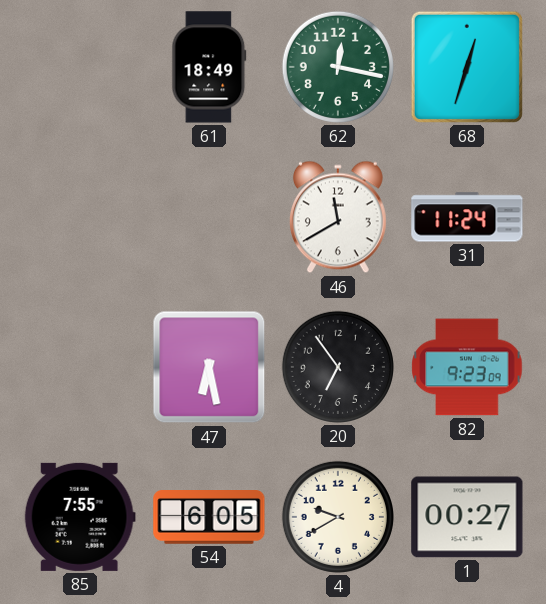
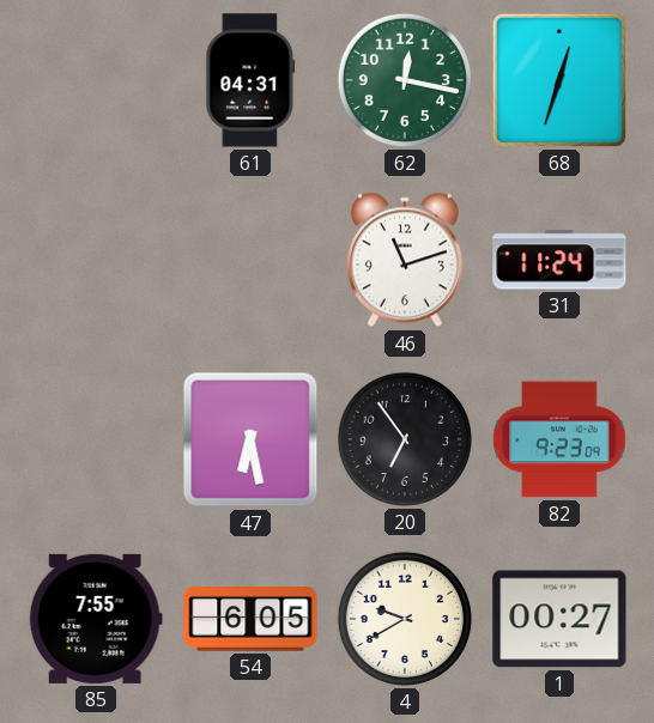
61: 18:49 -> 04:31
46: 11:40 -> 11:12
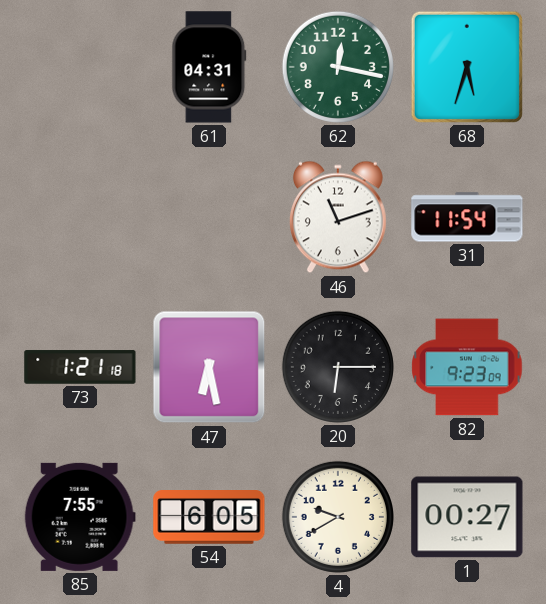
68: 12:33 -> 5:33
31: 11:24 -> 11:54
73: none -> 1:21
20: 6:54 -> 6:15
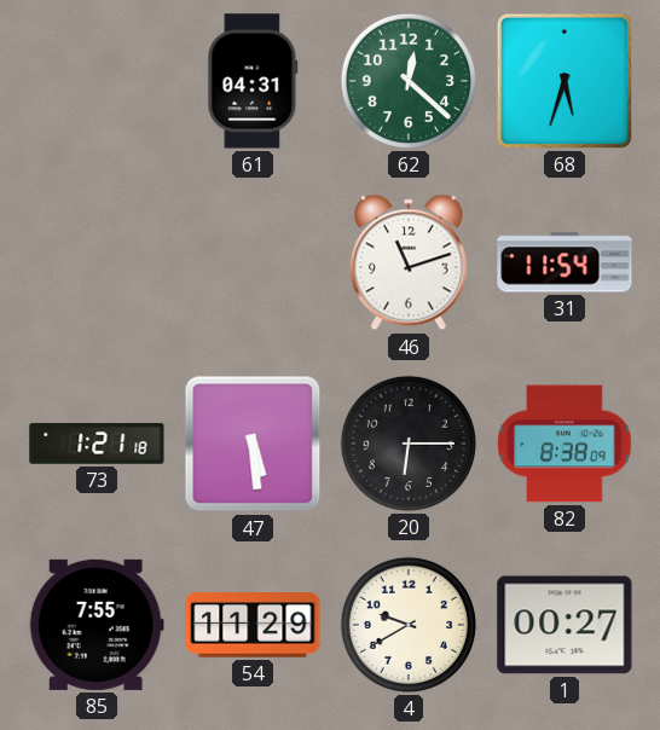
62: 12:17 -> 12:22
47: 6:28 -> 5:29
82: 9:23 -> 8:38
54: 6:05 -> 11:29
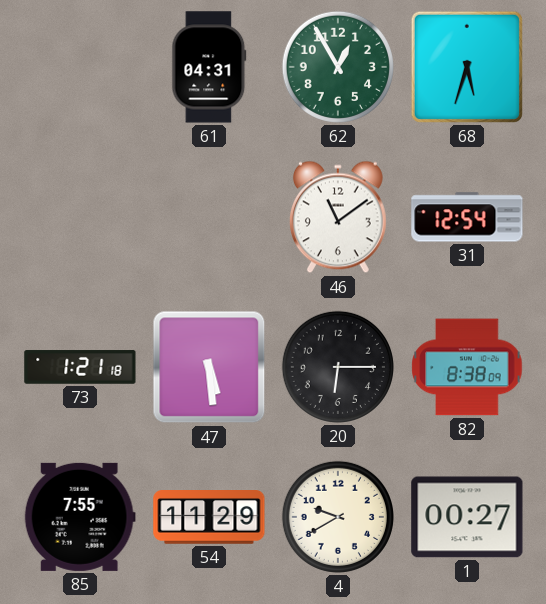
62: 12:22 -> 12:55
46: 11:12 -> 11:09
31: 11:54 -> 12:54
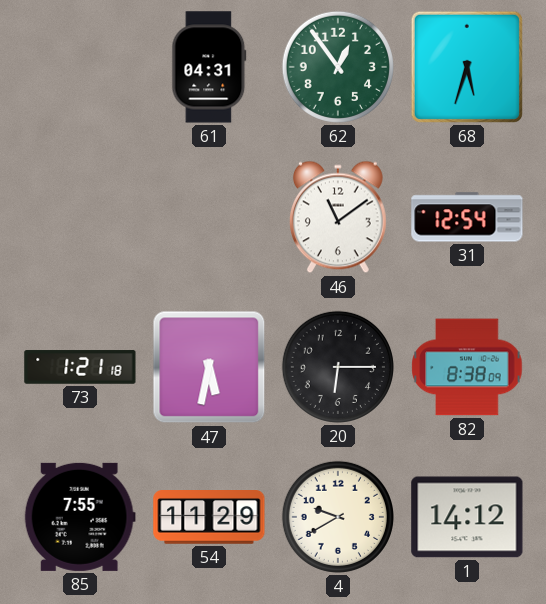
62: 12:55 -> 12:54
47: 5:29 -> 5:32
1: 00:27 -> 14:12
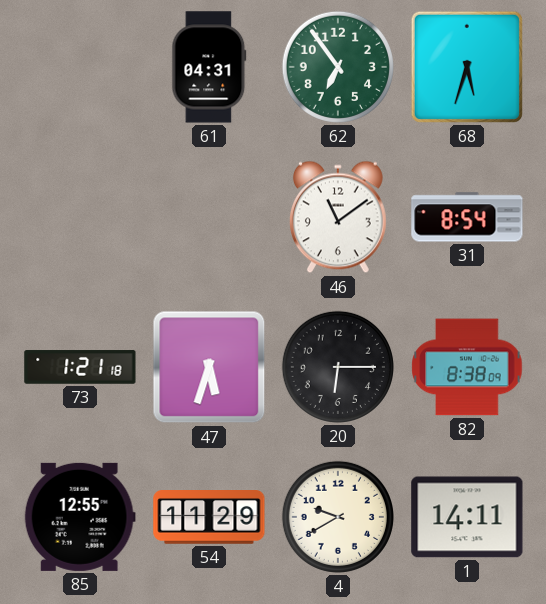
62: 12:54 -> 6:54
31: 12:54 -> 8:54
47: 5:32 -> 5:33
85: 7:55 -> 12:55
1: 14:12 -> 14:11
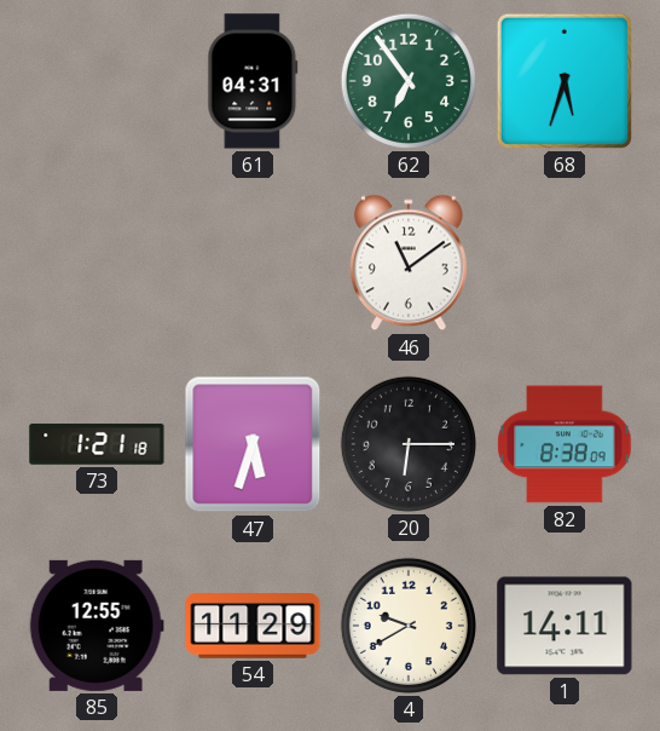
31: 8:54 -> none
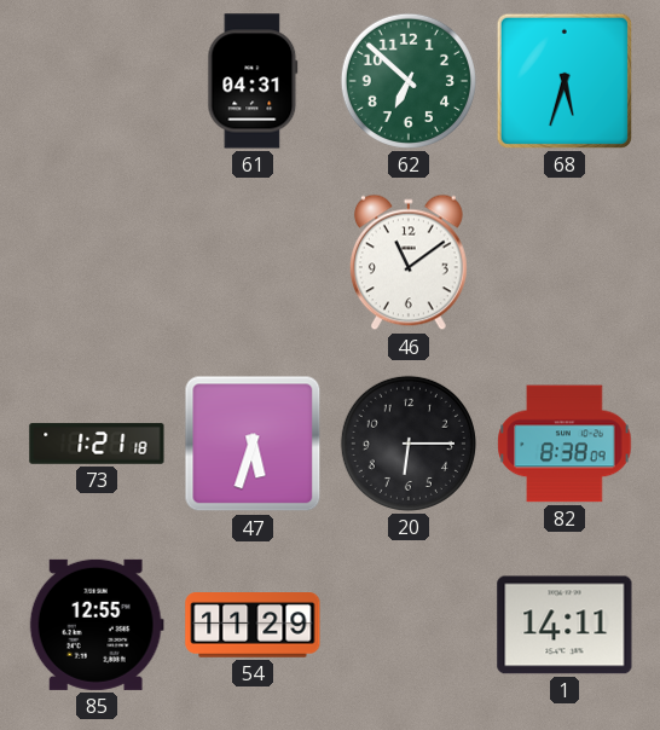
62: 6:54 -> 6:52
4: 9:40 -> none
